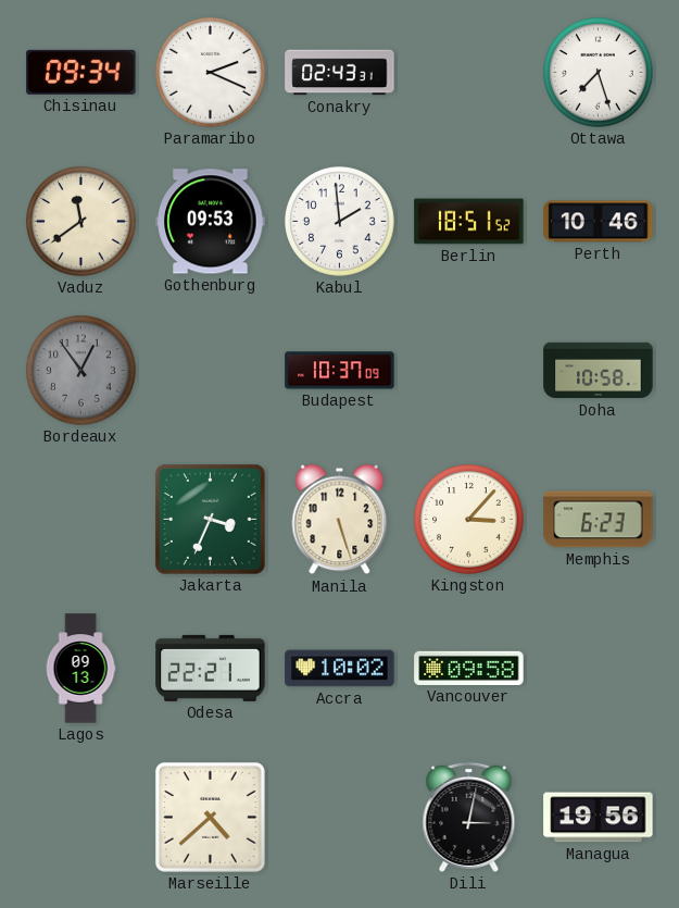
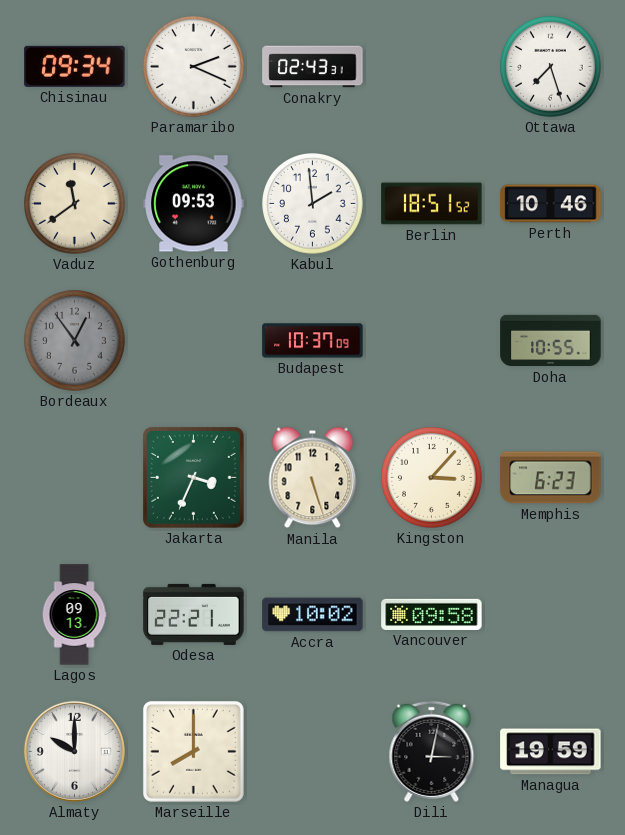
Doha: 10:58 -> 10:55
Almaty: none -> 10:00
Marseille: 4:38 -> 8:00
Managua: 19:56 -> 19:59
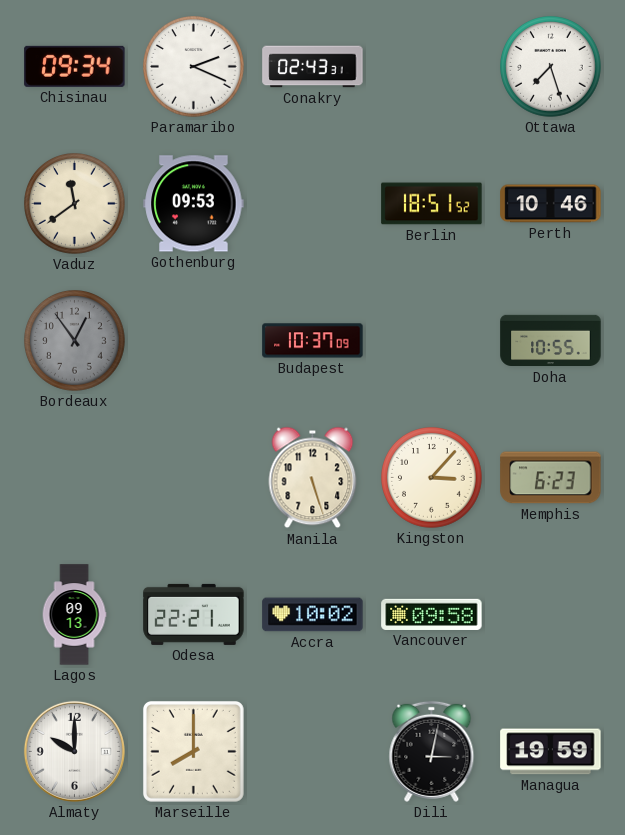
Kabul: 1:59 -> none
Jakarta: 3:34 -> none
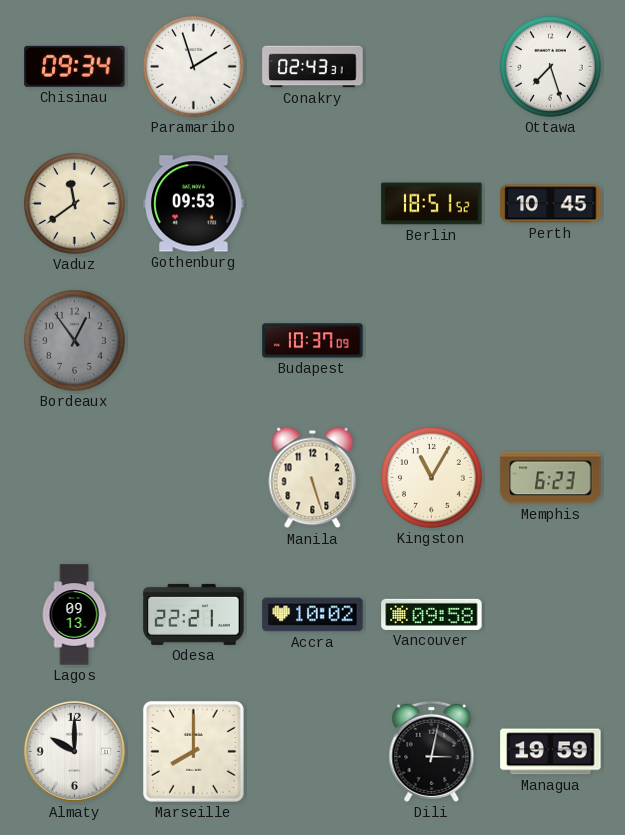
Paramaribo: 2:19 -> 1:57
Perth: 10:46 -> 10:45
Doha: 10:55 -> none
Kingston: 3:07 -> 11:05
